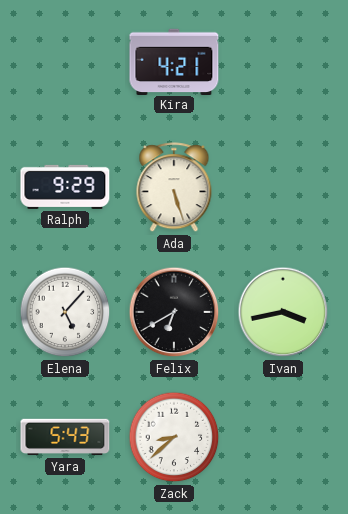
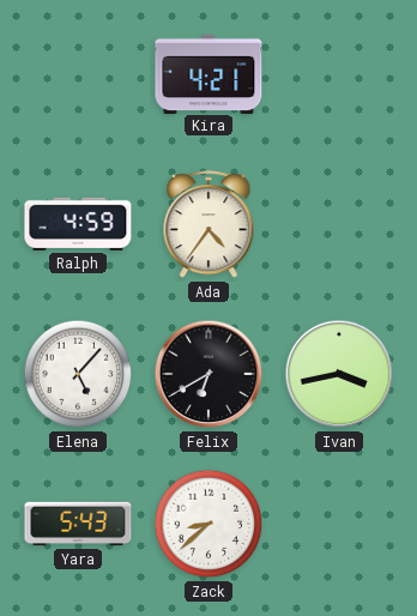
Ralph: 9:29 -> 4:59
Ada: 5:27 -> 4:36
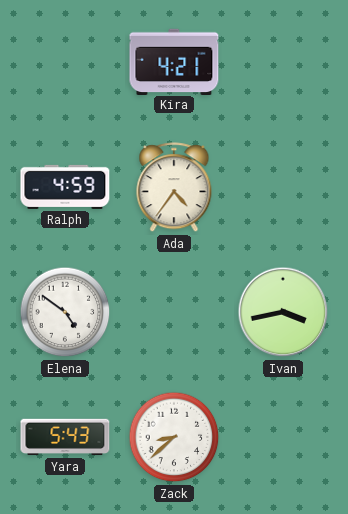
Elena: 5:07 -> 4:51
Felix: 6:40 -> none
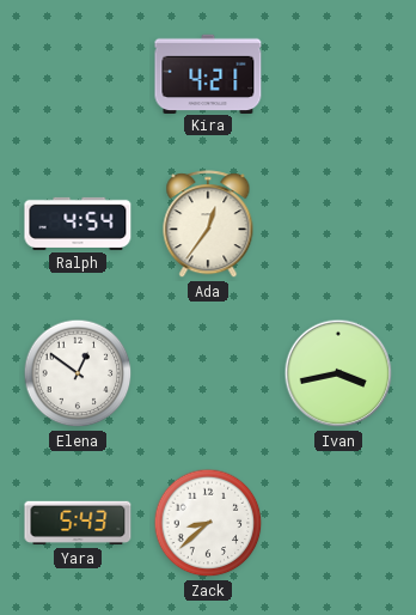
Ralph: 4:59 -> 4:54
Ada: 4:36 -> 12:36
Elena: 4:51 -> 12:51
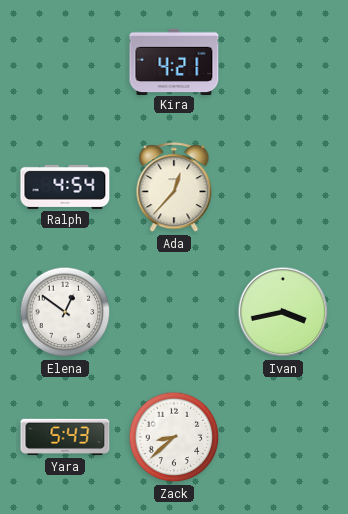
Ada: 12:36 -> 12:37
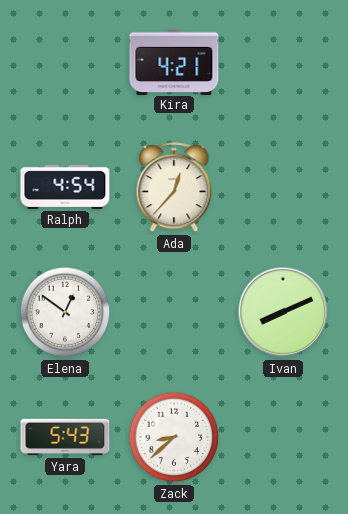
Ivan: 3:43 -> 8:11
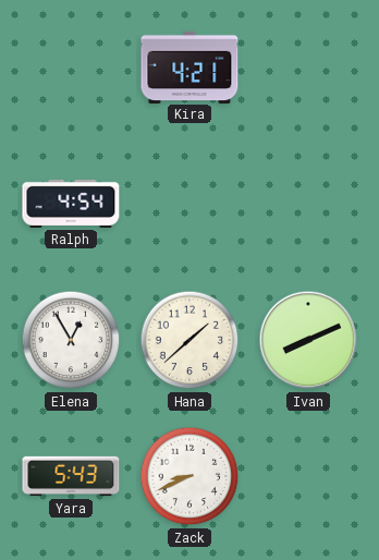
Ada: 12:37 -> none
Elena: 12:51 -> 12:55
Hana: none -> 1:38
Zack: 8:38 -> 8:41
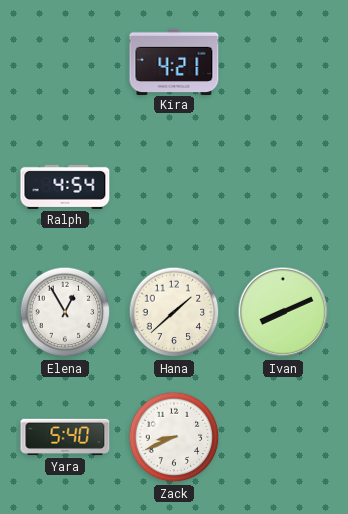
Yara: 5:43 -> 5:40
